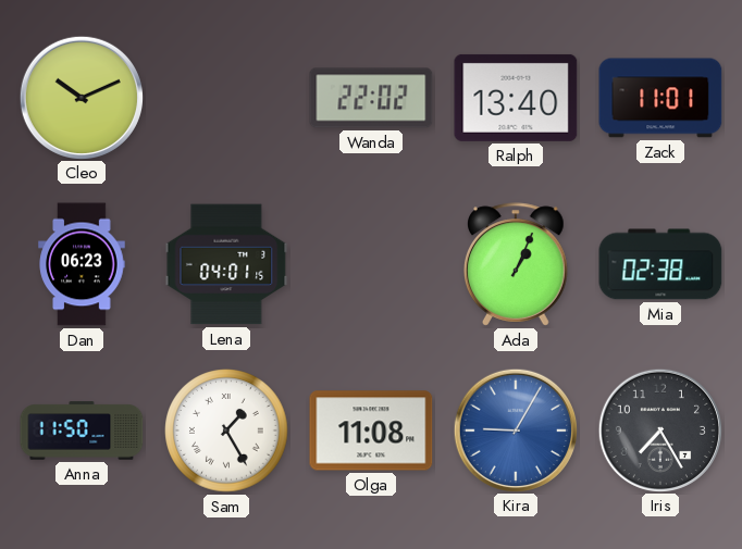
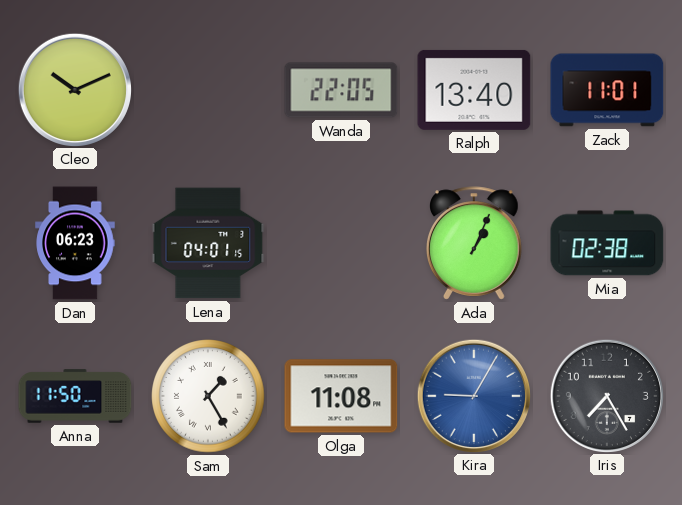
Wanda: 22:02 -> 22:05
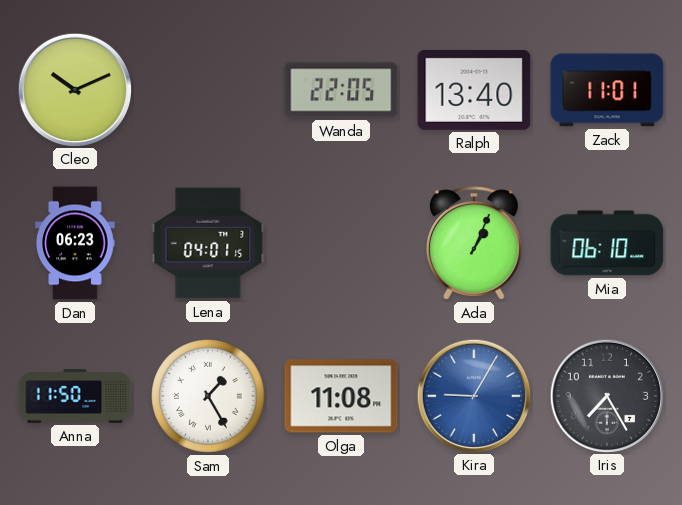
Mia: 02:38 -> 06:10
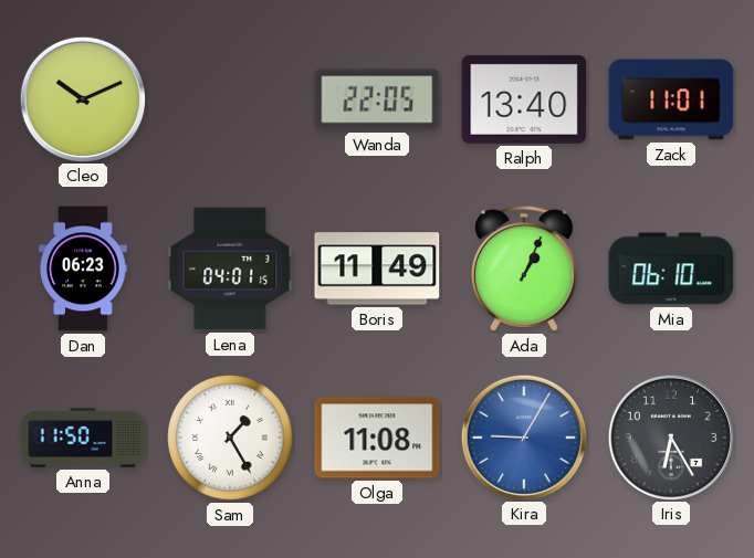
Boris: none -> 11:49
Iris: 7:25 -> 6:25
